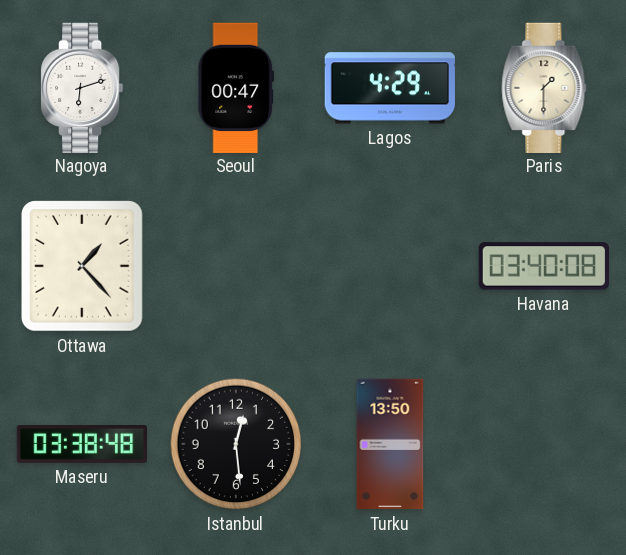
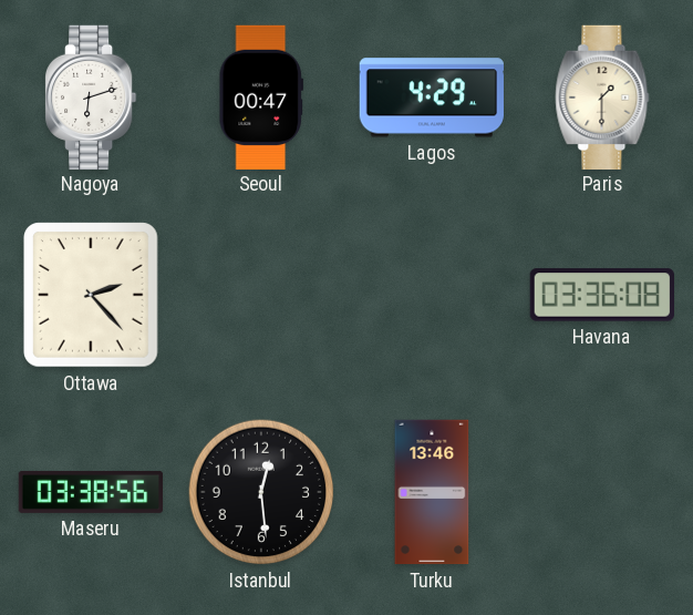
Ottawa: 1:23 -> 2:23
Havana: 03:40 -> 03:36
Maseru: 03:38:48 -> 03:38:56
Turku: 13:50 -> 13:46
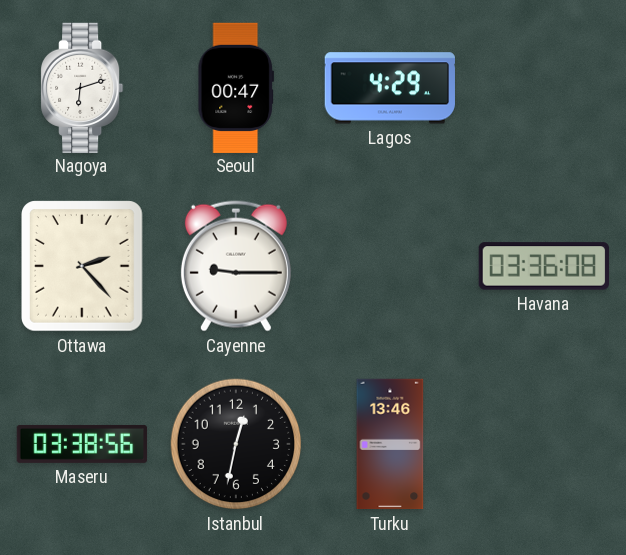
Paris: 1:30 -> none
Cayenne: none -> 9:15
Istanbul: 12:29 -> 12:32
